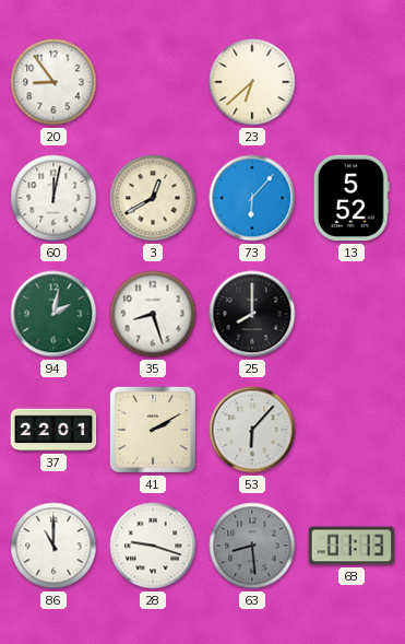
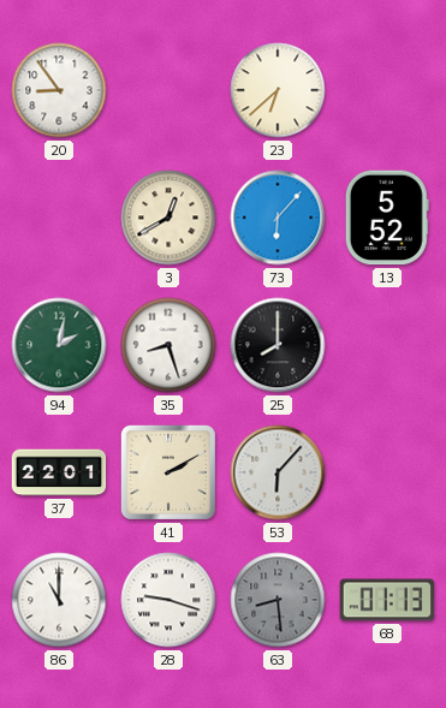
60: 12:02 -> none
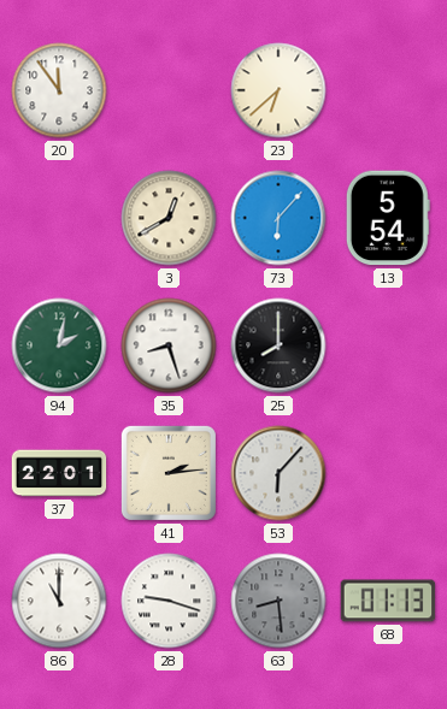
20: 8:54 -> 11:54
13: 5:52 -> 5:54
41: 2:10 -> 2:14
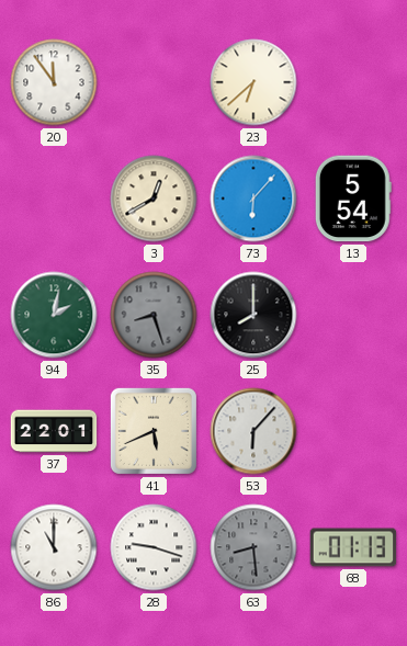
35 dial: white -> grey
41: 2:14 -> 5:41
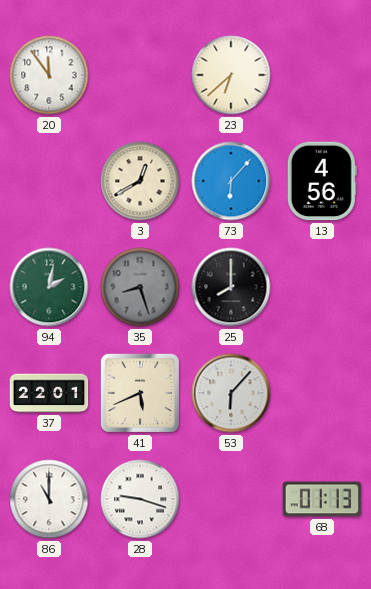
13: 5:54 -> 4:56
63: 8:29 -> none
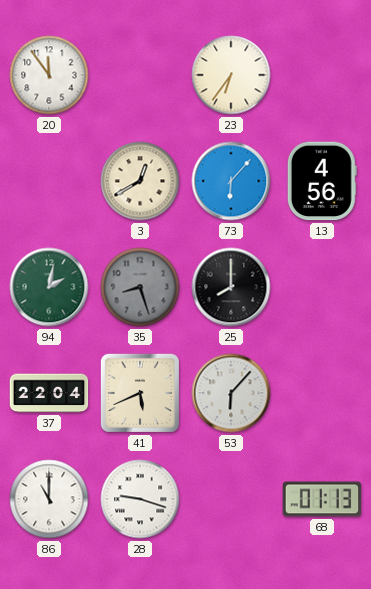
23: 6:38 -> 6:36
37: 22:01 -> 22:04
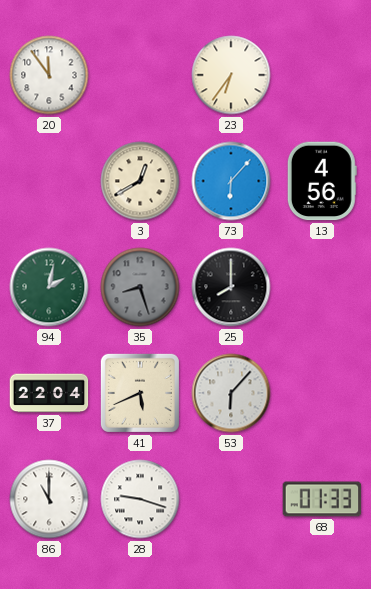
68: 01:13 -> 01:33
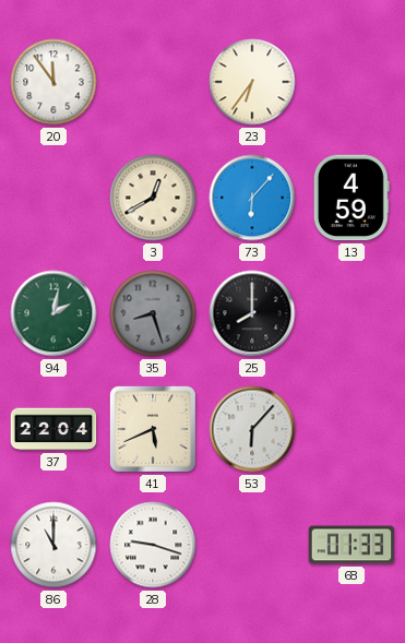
13: 4:56 -> 4:59
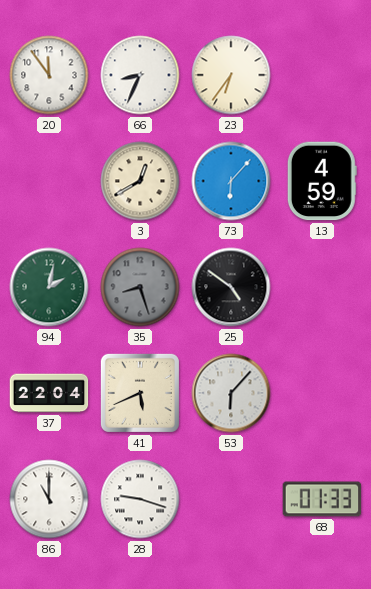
66: none -> 8:34
25: 8:00 -> 4:51
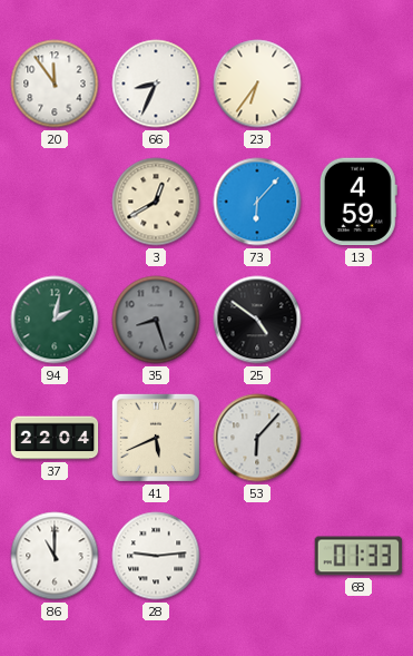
28: 9:18 -> 9:14
